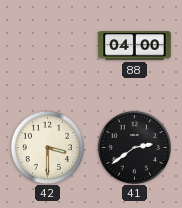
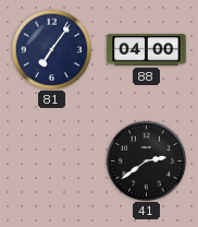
81: none -> 7:06
42: 3:30 -> none
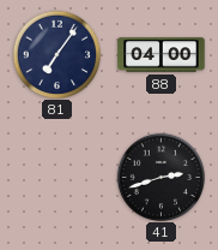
41: 2:39 -> 2:42
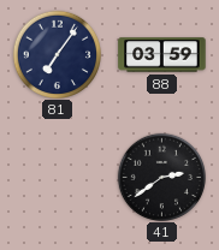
88: 04:00 -> 03:59
41: 2:42 -> 2:39
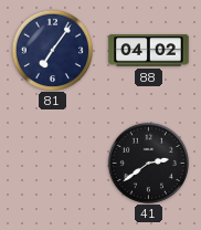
88: 03:59 -> 04:02
